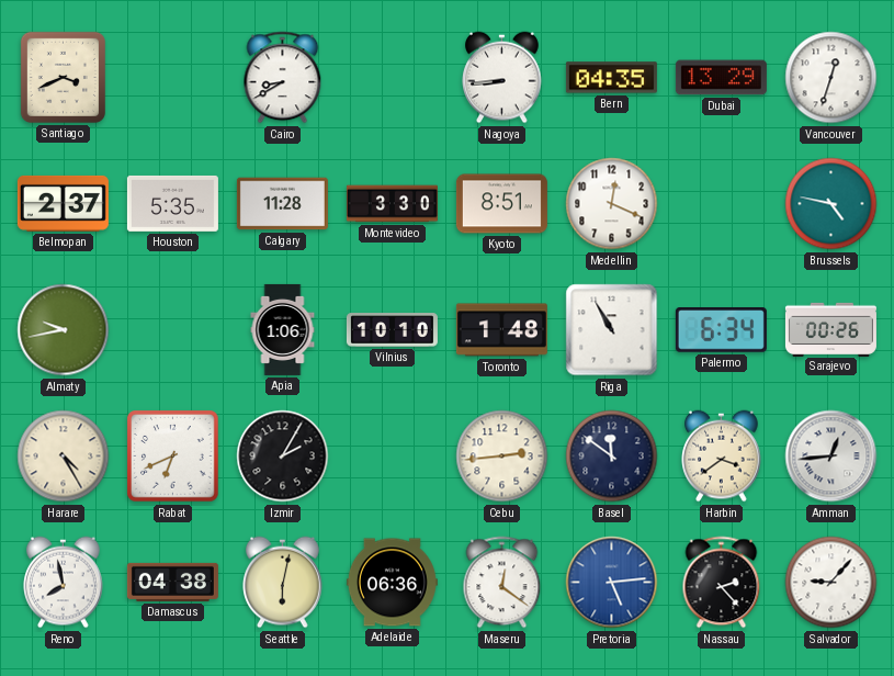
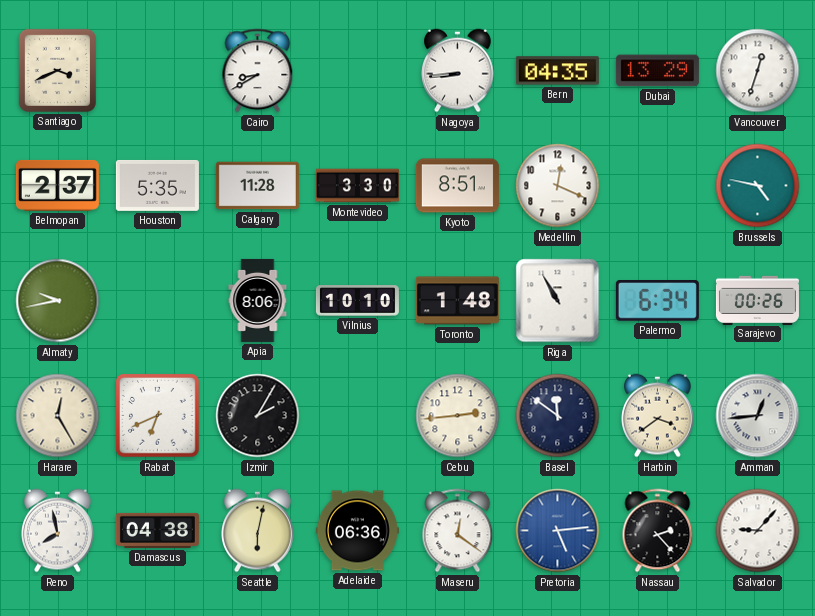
Apia: 1:06 -> 8:06
Harare: 4:25 -> 12:25
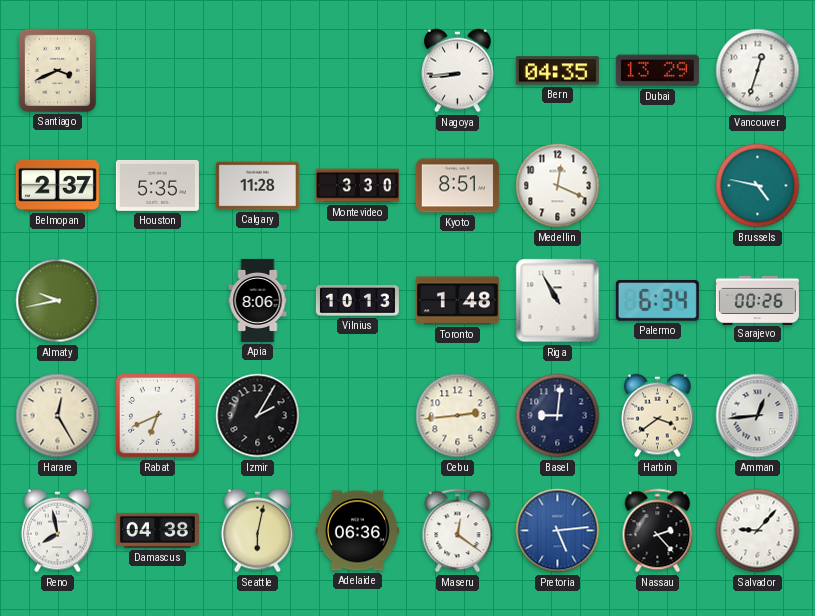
Cairo: 8:40 -> none
Vilnius: 10:10 -> 10:13
Basel: 11:51 -> 9:01
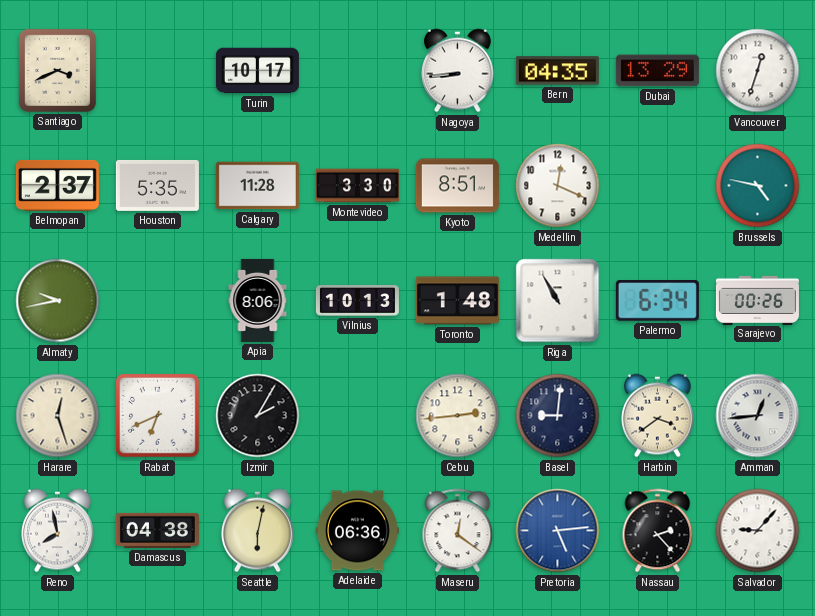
Turin: none -> 10:17
Harare: 12:25 -> 12:27
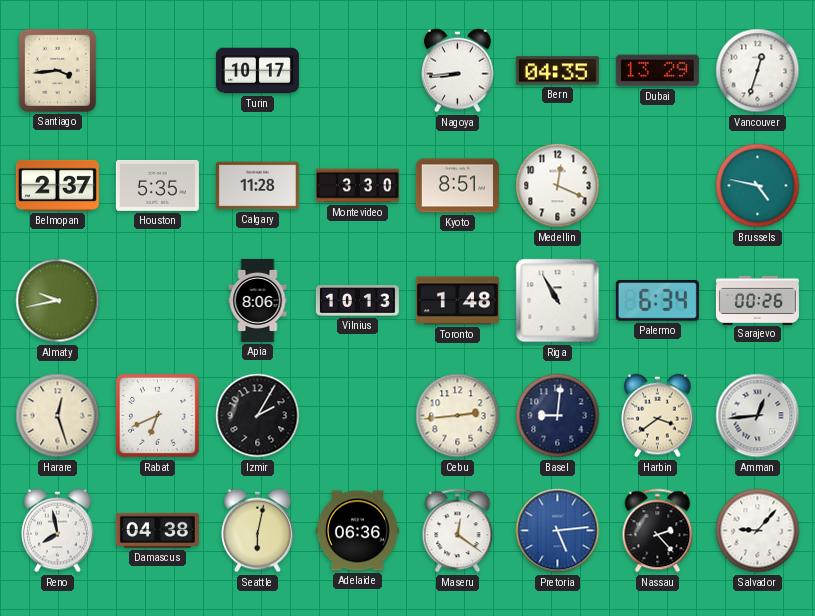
Santiago: 3:41 -> 3:44
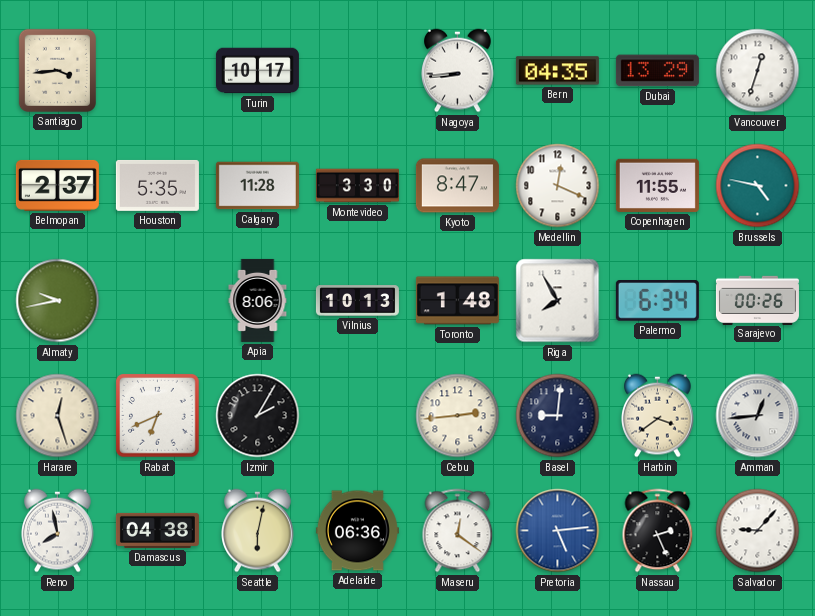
Kyoto: 8:51 -> 8:47
Copenhagen: none -> 11:55
Riga: 10:55 -> 7:55
Nassau: 2:23 -> 2:26
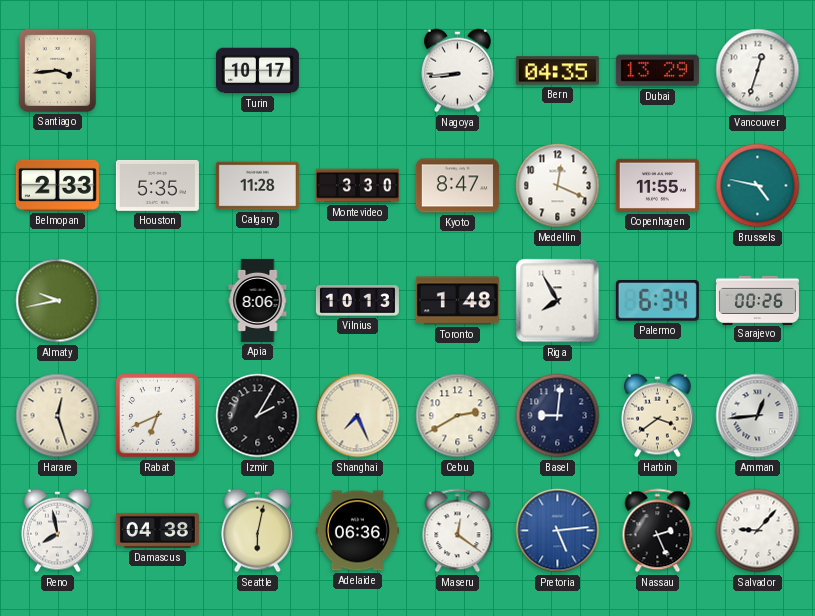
Belmopan: 2:37 -> 2:33
Shanghai: none -> 7:26
Cebu: 2:44 -> 2:40
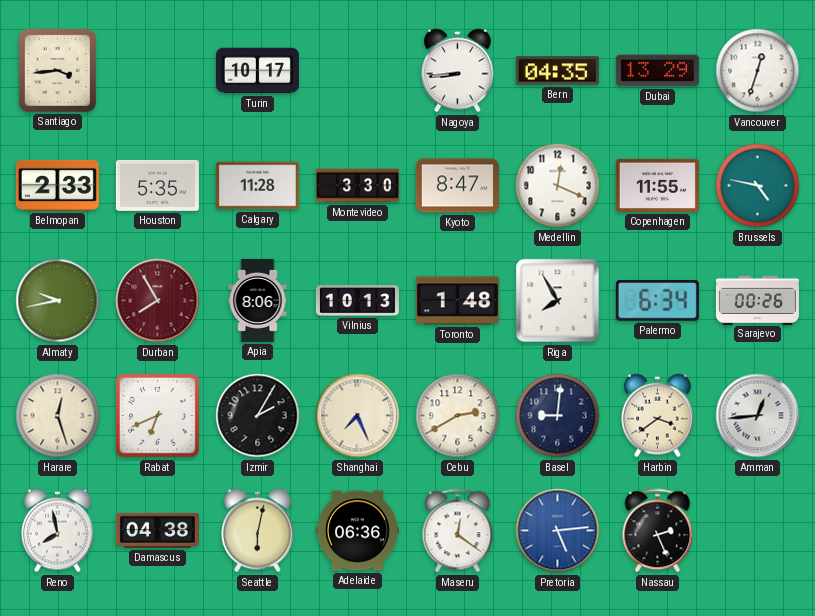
Durban: none -> 7:55
Salvador: 9:07 -> none
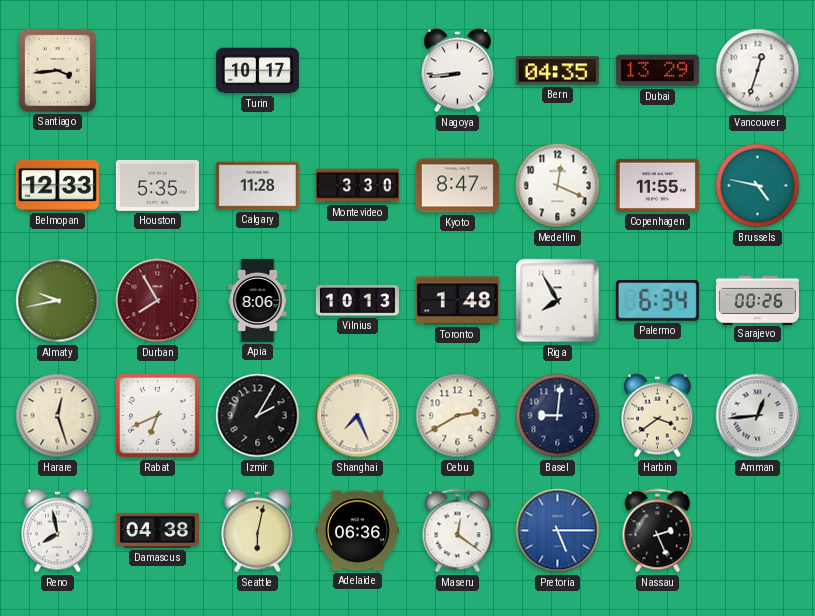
Belmopan: 2:33 -> 12:33
Pretoria: 5:14 -> 5:15
